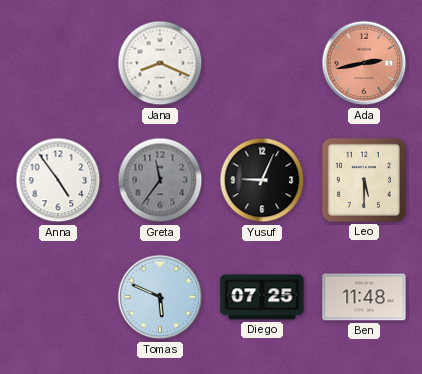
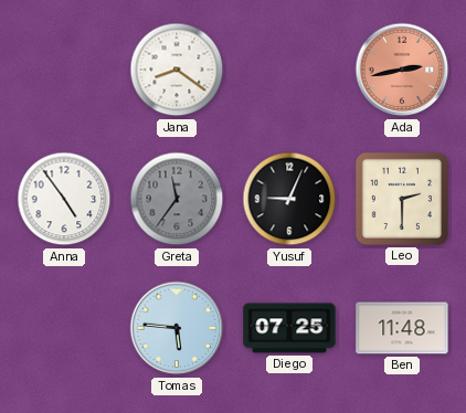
Jana: 8:19 -> 8:21
Leo: 5:30 -> 2:30
Tomas: 5:49 -> 5:46
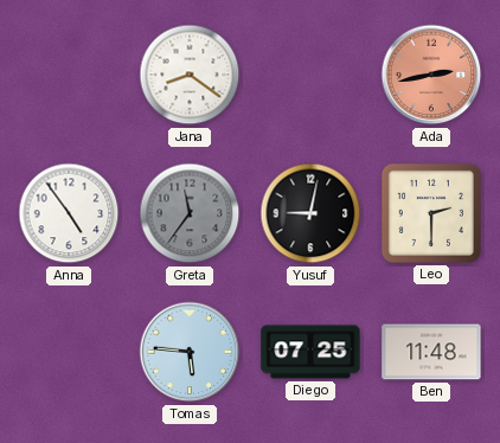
Yusuf: 9:04 -> 9:02
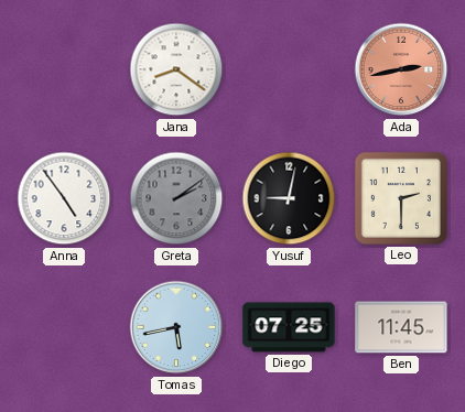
Greta: 11:36 -> 2:09
Tomas: 5:46 -> 5:43
Ben: 11:48 -> 11:45
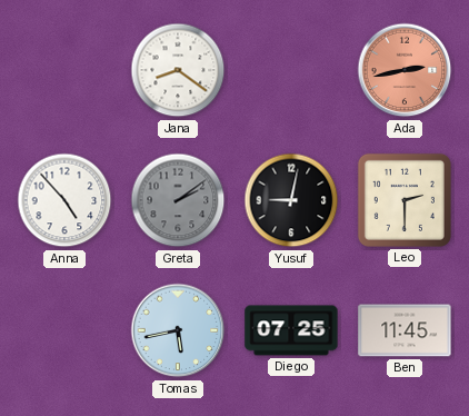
Anna: 4:54 -> 4:53
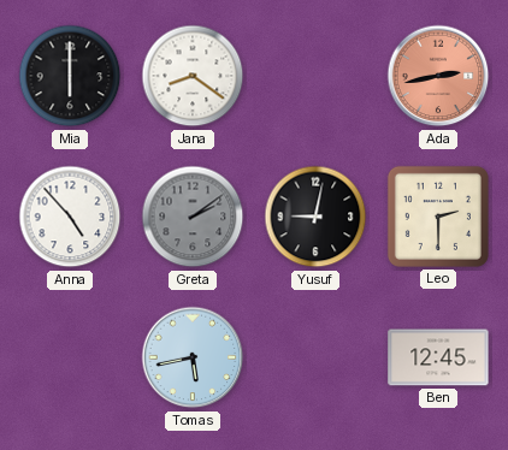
Mia: none -> 6:00
Diego: 07:25 -> none
Ben: 11:45 -> 12:45
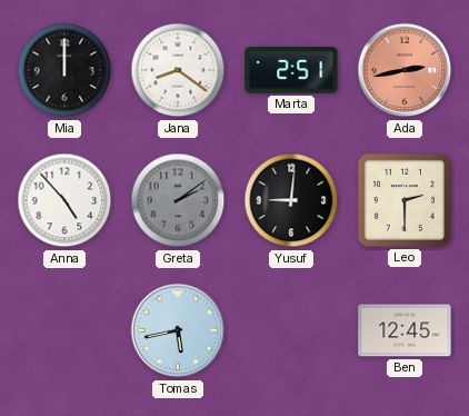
Mia: 6:00 -> 12:00
Marta: none -> 2:51
Yusuf: 9:02 -> 9:01
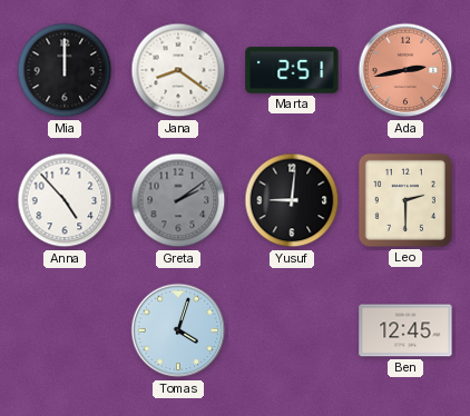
Tomas: 5:43 -> 4:03
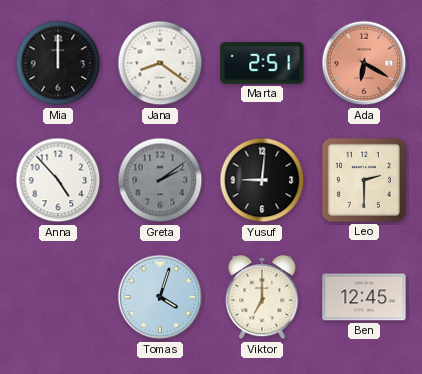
Ada: 2:43 -> 6:20
Viktor: none -> 7:00
